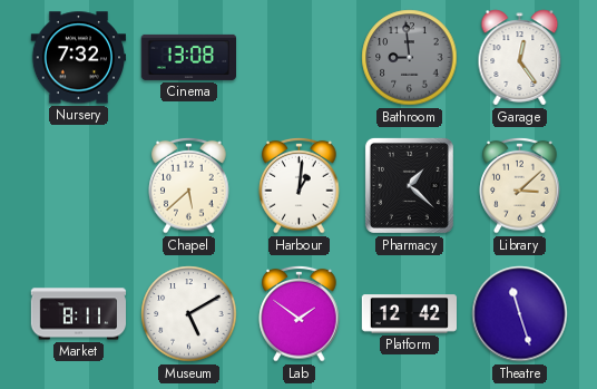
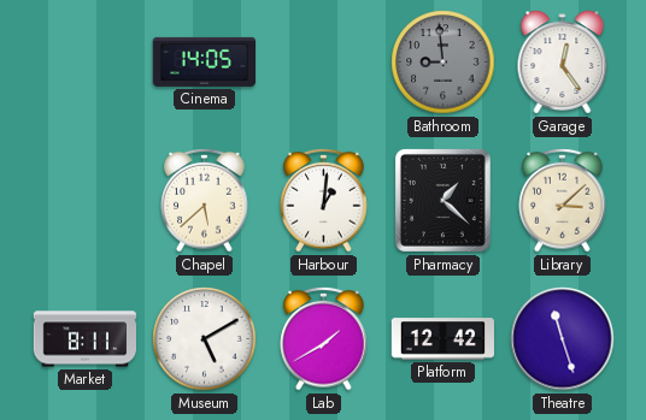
Nursery: 7:32 -> none
Cinema: 13:08 -> 14:05
Lab: 1:51 -> 1:40
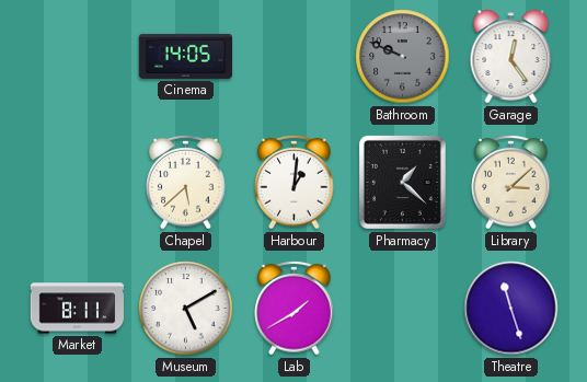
Bathroom: 8:59 -> 9:49
Platform: 12:42 -> none
